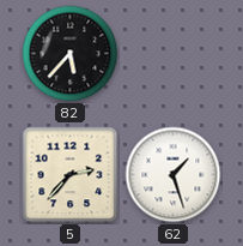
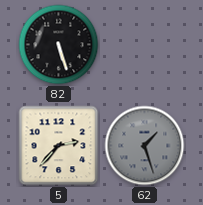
82: 5:37 -> 5:27
62 dial: white -> grey
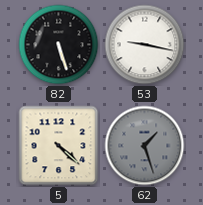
53: none -> 9:17
5: 2:37 -> 4:22
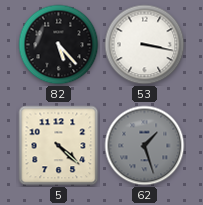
82: 5:27 -> 5:23
53: 9:17 -> 3:17
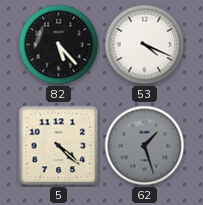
53: 3:17 -> 4:19
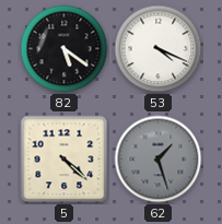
82: 5:23 -> 5:21
